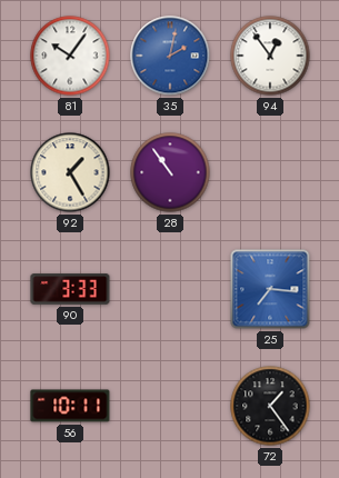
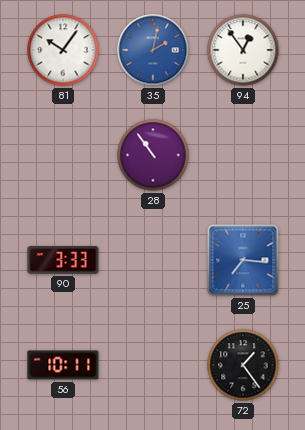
92: 1:25 -> none
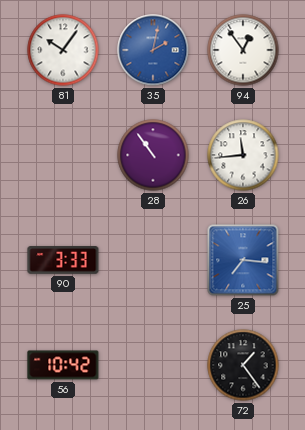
26: none -> 11:44
56: 10:11 -> 10:42
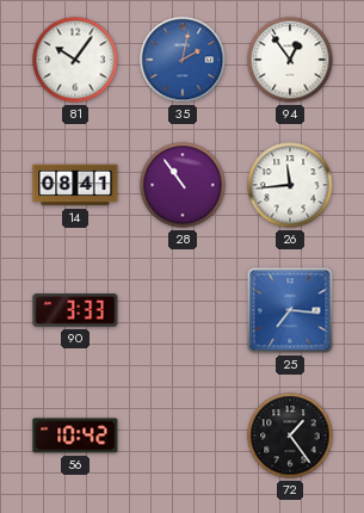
14: none -> 08:41
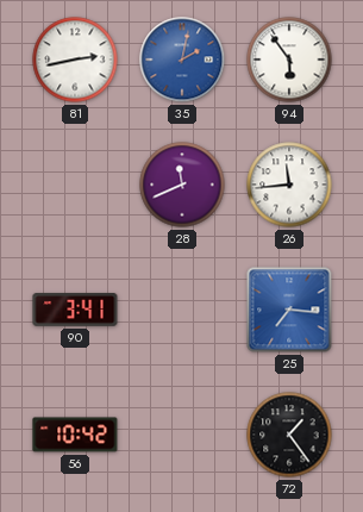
81: 10:06 -> 2:43
94: 12:54 -> 5:54
14: 08:41 -> none
28: 10:54 -> 11:41
90: 3:33 -> 3:41
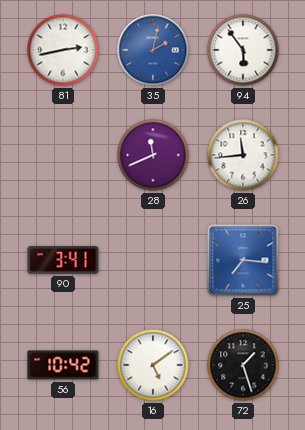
16: none -> 5:09
72: 1:24 -> 1:27
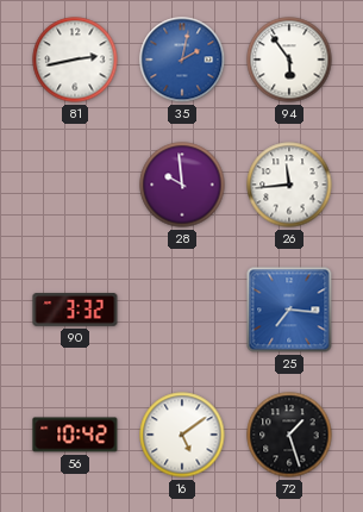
28: 11:41 -> 9:59
90: 3:41 -> 3:32
